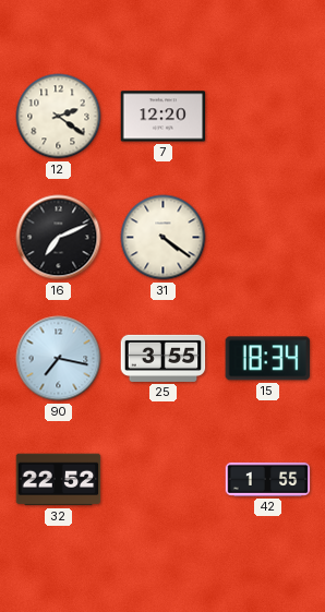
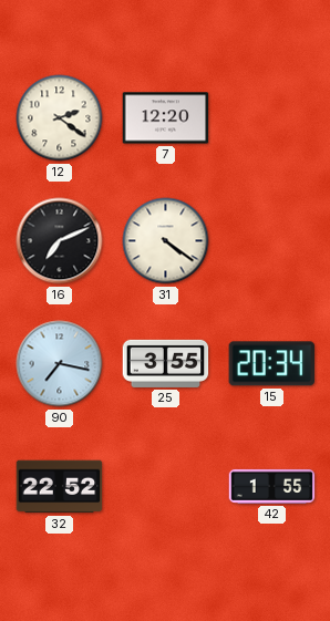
15: 18:34 -> 20:34
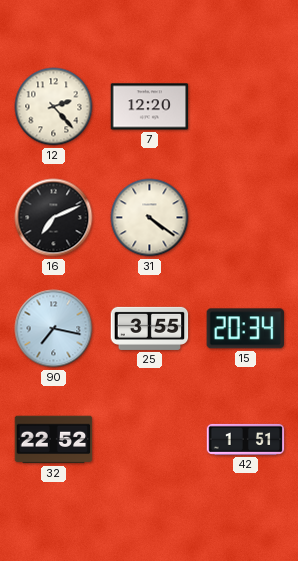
12: 2:21 -> 2:23
42: 1:55 -> 1:51
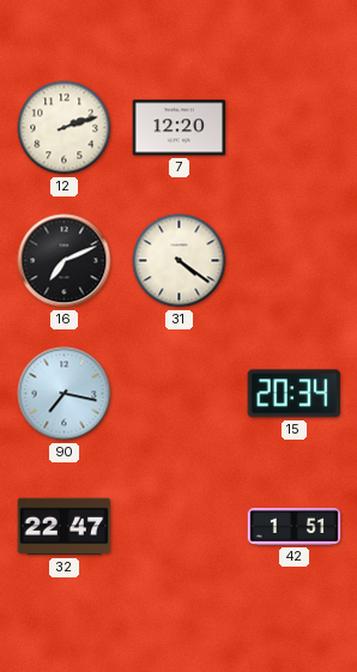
12: 2:23 -> 2:12
25: 3:55 -> none
32: 22:52 -> 22:47
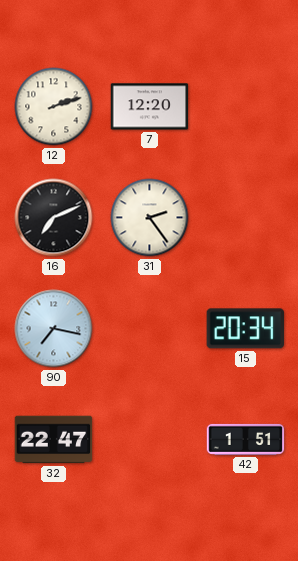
31: 4:21 -> 2:24
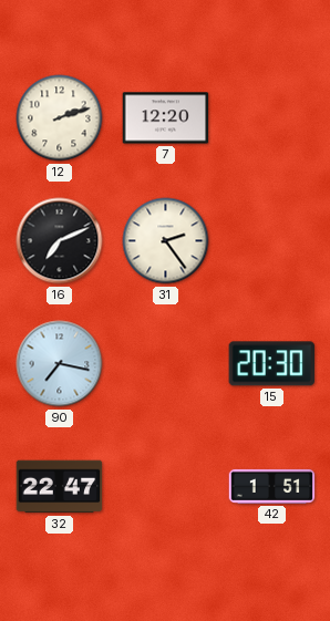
15: 20:34 -> 20:30
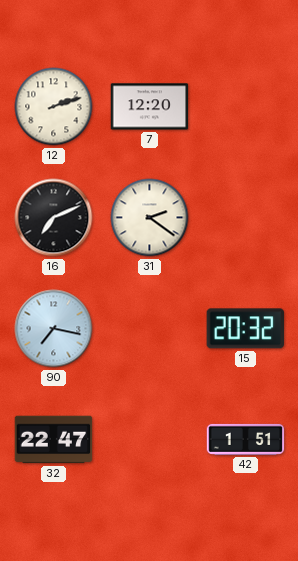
31: 2:24 -> 2:21
15: 20:30 -> 20:32
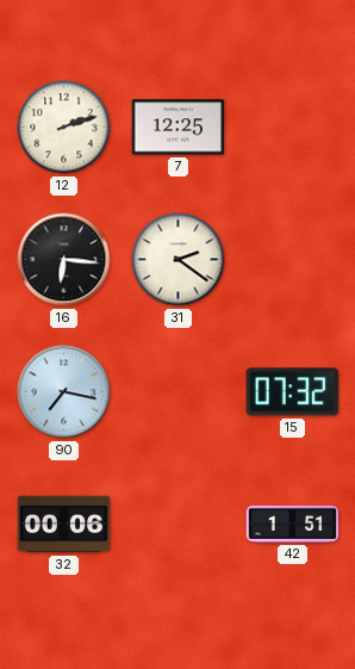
7: 12:20 -> 12:25
16: 7:11 -> 6:16
15: 20:32 -> 07:32
32: 22:47 -> 00:06
